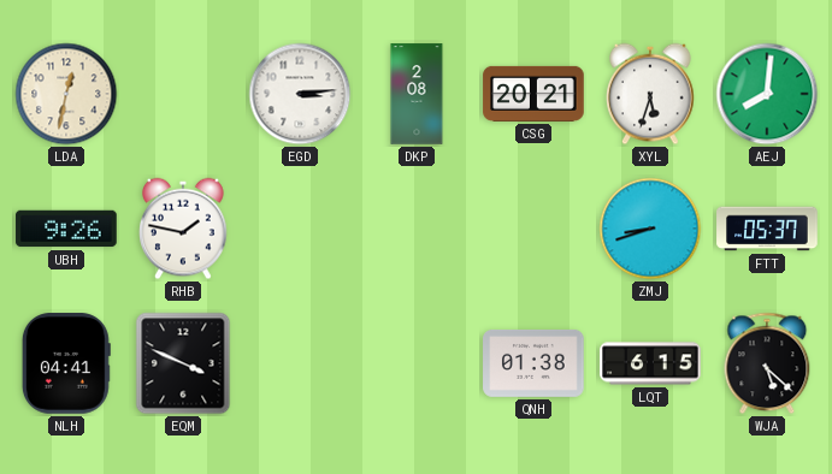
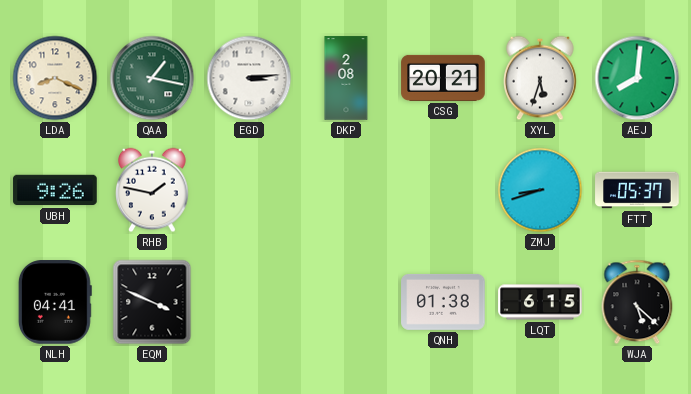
LDA: 12:32 -> 8:19
QAA: none -> 1:17
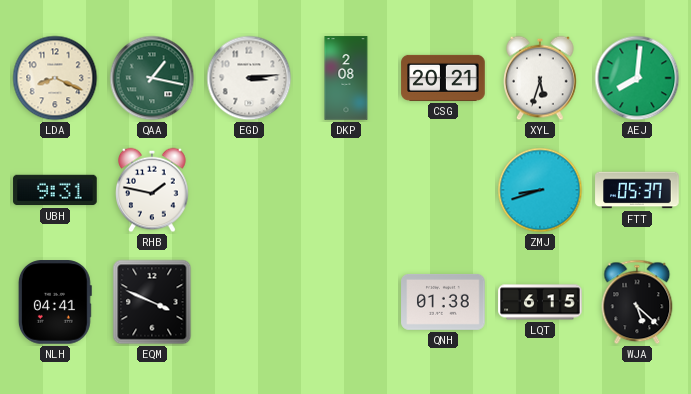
UBH: 9:26 -> 9:31
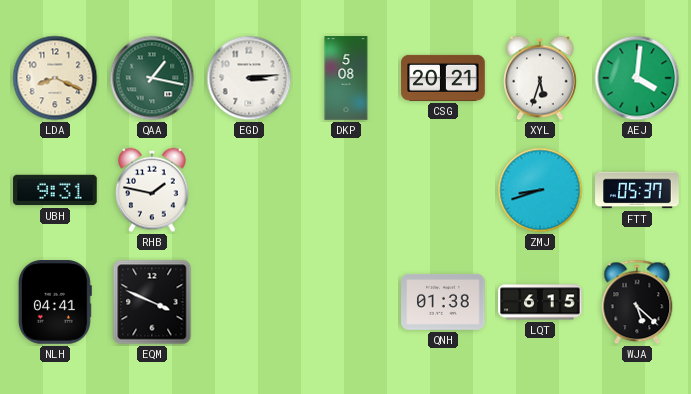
DKP: 2:08 -> 5:08
AEJ: 8:01 -> 4:01
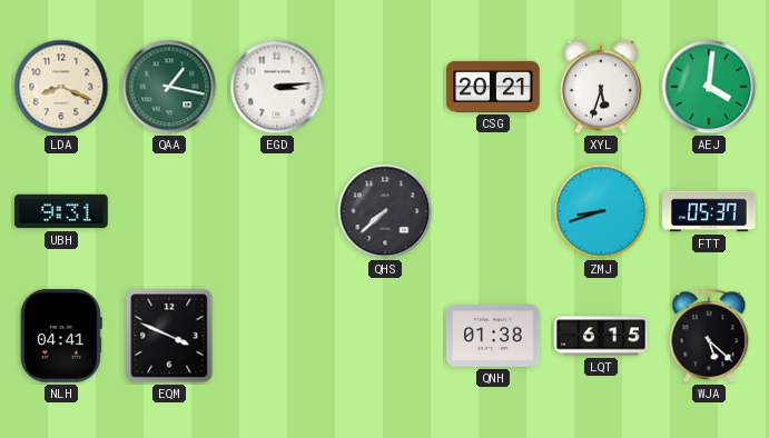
DKP: 5:08 -> none
RHB: 1:47 -> none
QHS: none -> 7:38
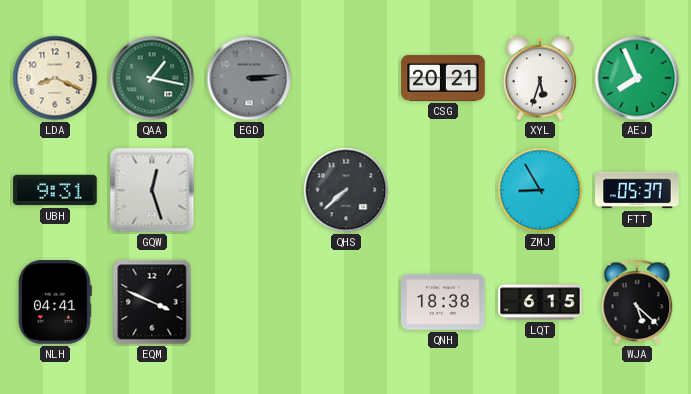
EGD dial: white -> grey
AEJ: 4:01 -> 7:56
GQW: none -> 12:27
ZMJ: 8:42 -> 8:55
QNH: 01:38 -> 18:38
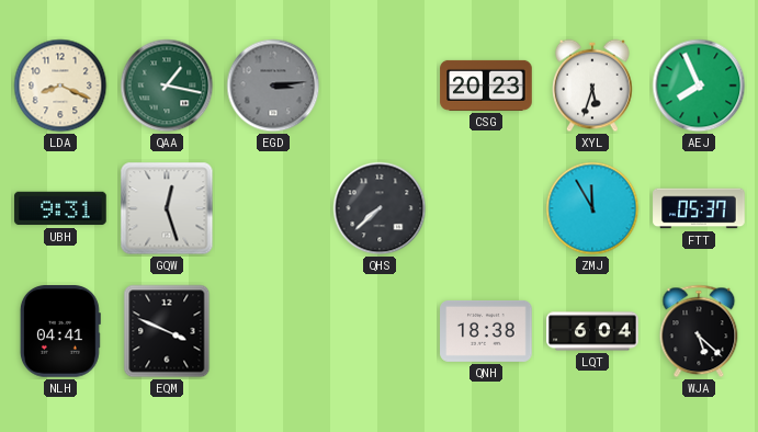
CSG: 20:21 -> 20:23
ZMJ: 8:55 -> 11:55
LQT: 6:15 -> 6:04
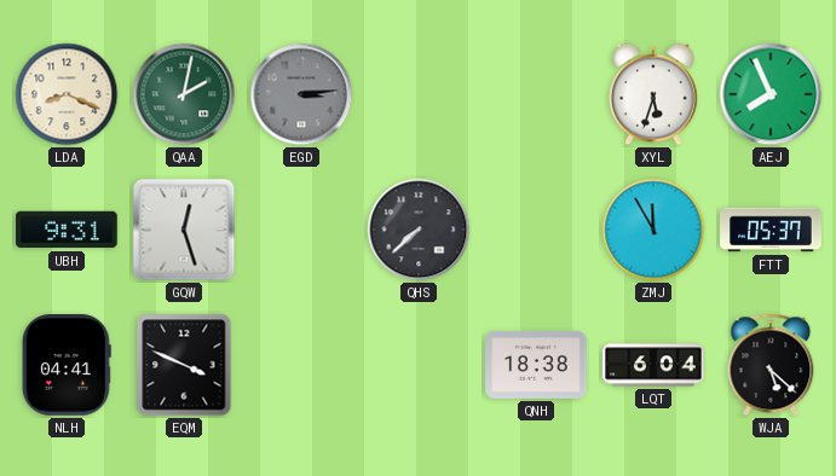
QAA: 1:17 -> 2:02
CSG: 20:23 -> none
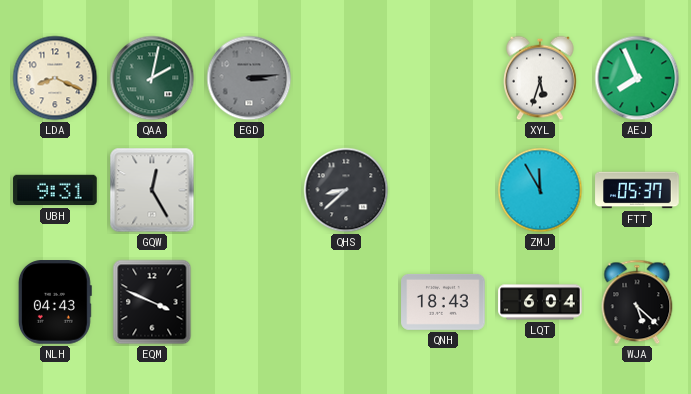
GQW: 12:27 -> 12:25
QHS: 7:38 -> 8:38
NLH: 04:41 -> 04:43
QNH: 18:38 -> 18:43
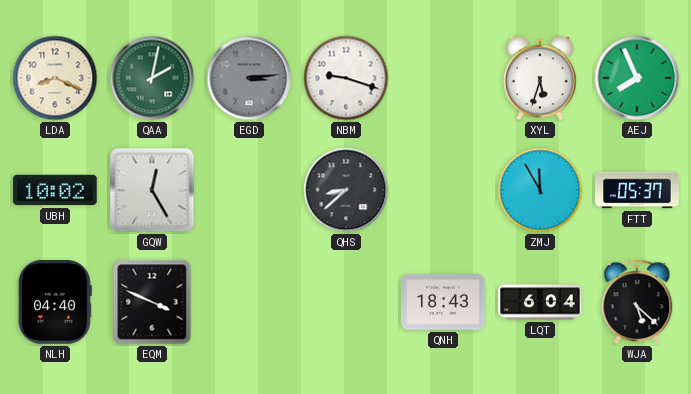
NBM: none -> 9:18
UBH: 9:31 -> 10:02
NLH: 04:43 -> 04:40
